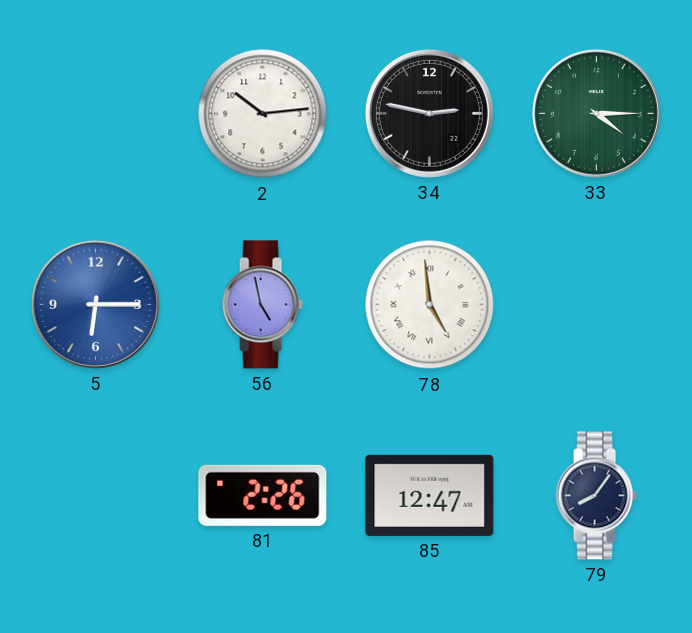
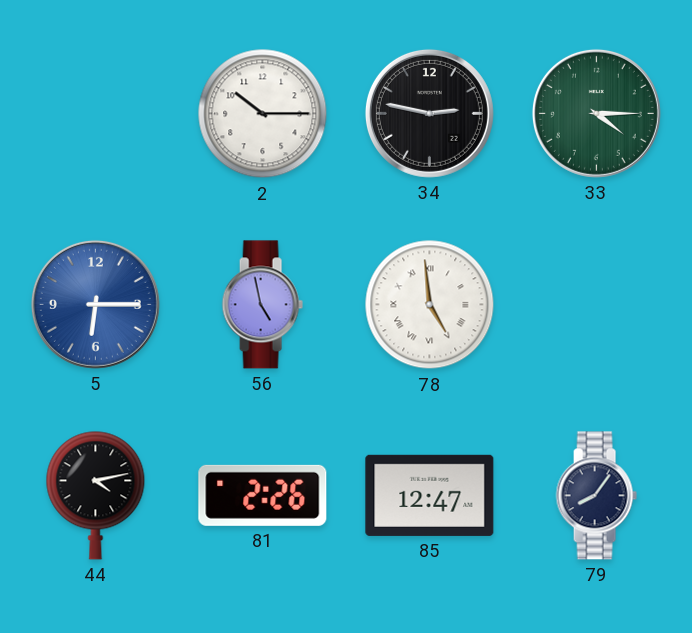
2: 10:14 -> 10:15
44: none -> 4:13
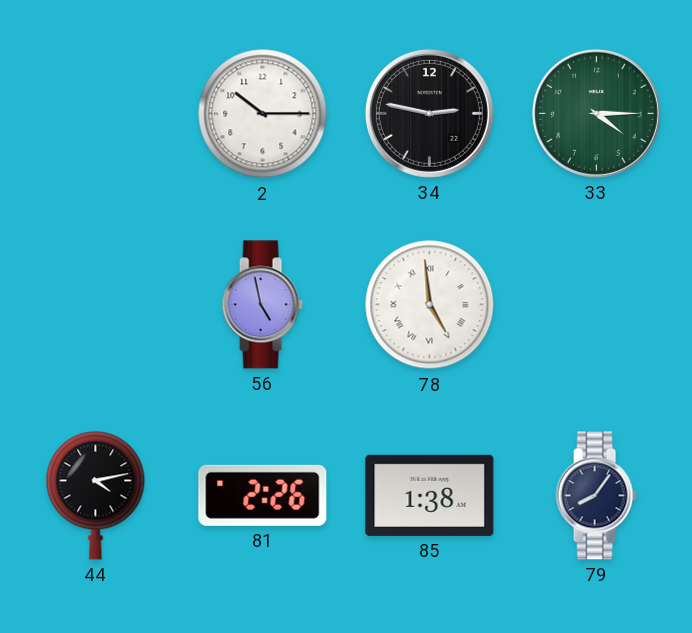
5: 6:15 -> none
85: 12:47 -> 1:38
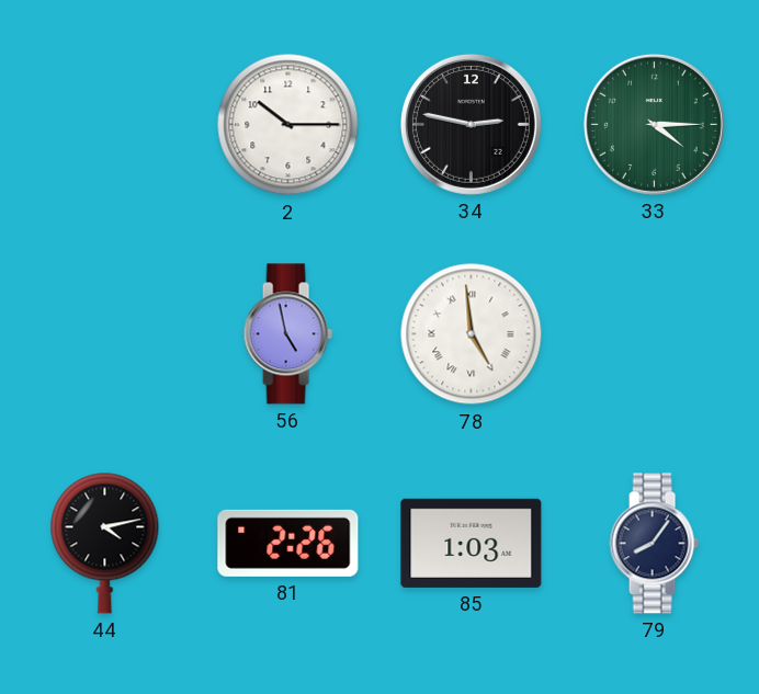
85: 1:38 -> 1:03
